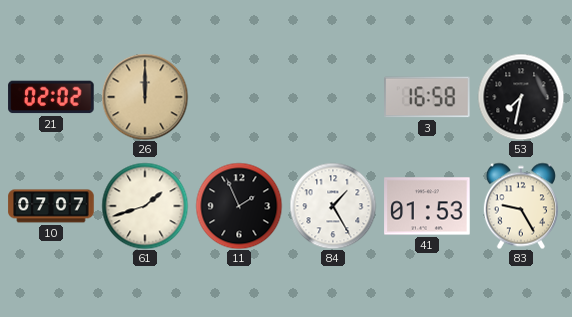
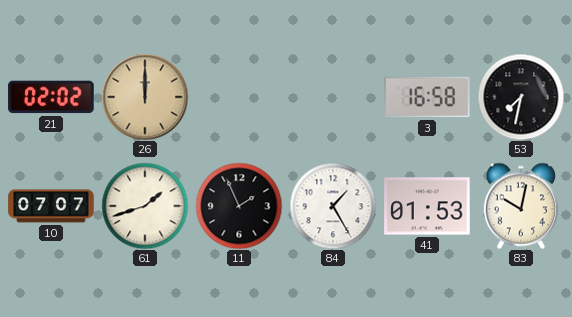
83: 9:25 -> 10:02
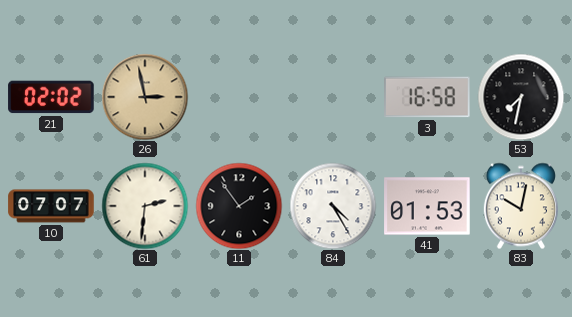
26: 12:00 -> 2:58
61: 1:42 -> 2:31
11: 1:56 -> 1:54
84: 1:25 -> 4:25
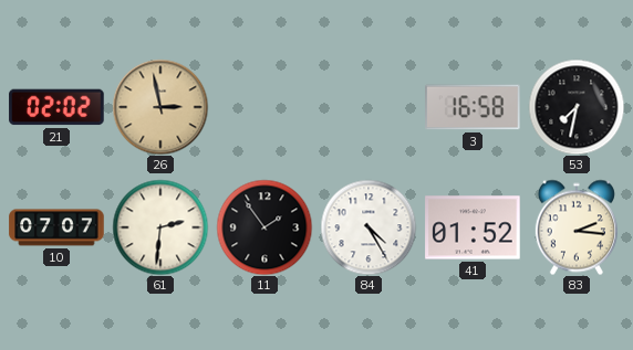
41: 01:53 -> 01:52
83: 10:02 -> 2:16
